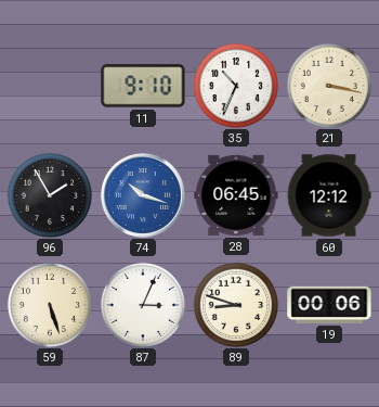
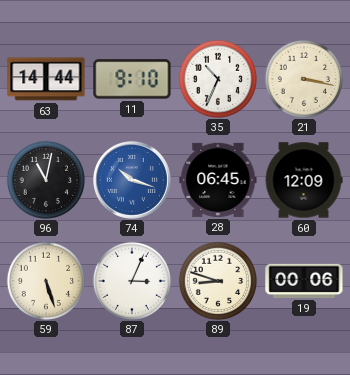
63: none -> 14:44
96: 1:55 -> 11:02
60: 12:12 -> 12:09
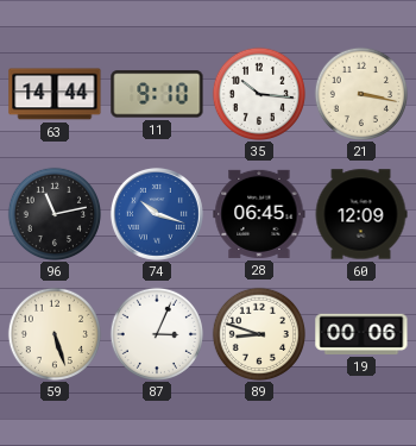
35: 10:34 -> 10:16
96: 11:02 -> 11:13
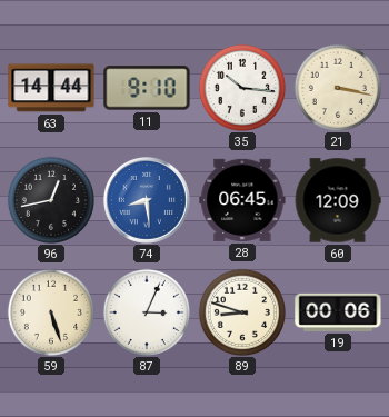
96: 11:13 -> 12:43
74: 10:18 -> 8:29
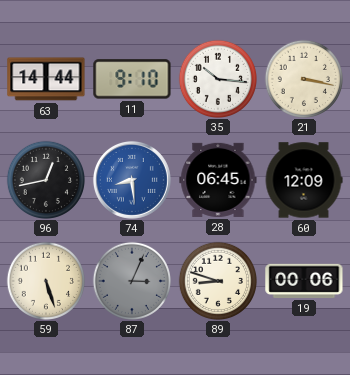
87 dial: white -> grey
